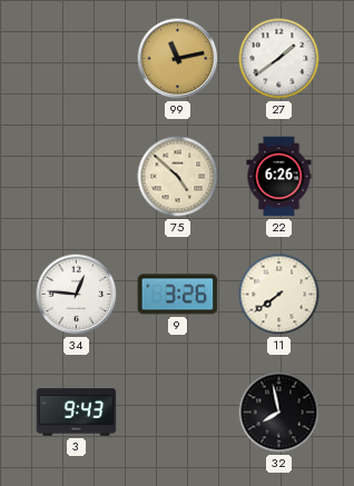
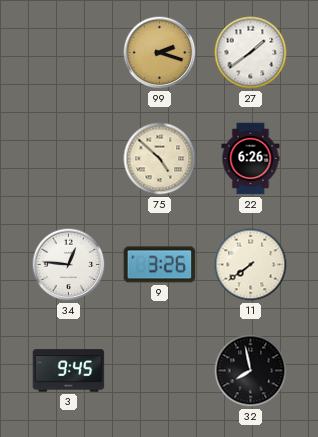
99: 11:13 -> 2:18
3: 9:43 -> 9:45
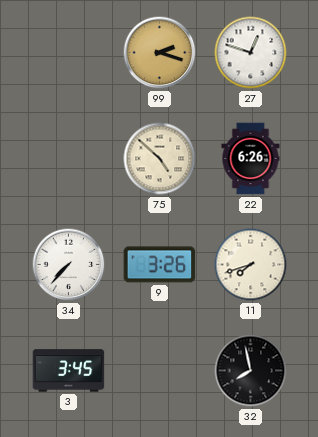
27: 1:39 -> 12:48
34: 12:46 -> 7:37
11: 7:39 -> 7:42
3: 9:45 -> 3:45
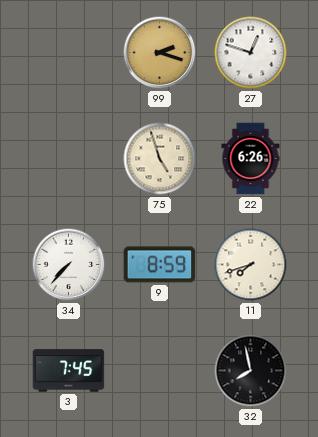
75: 4:52 -> 4:57
9: 3:26 -> 8:59
3: 3:45 -> 7:45
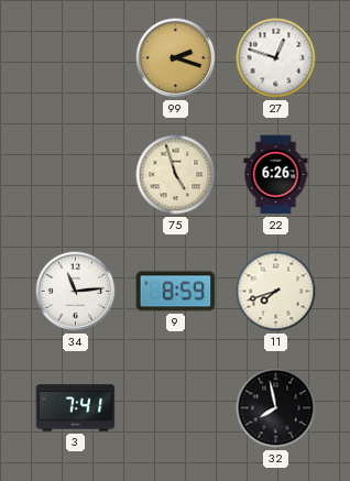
34: 7:37 -> 11:14
3: 7:45 -> 7:41
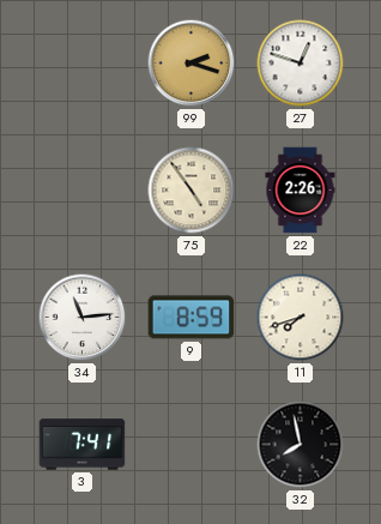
75: 4:57 -> 4:54
22: 6:26 -> 2:26
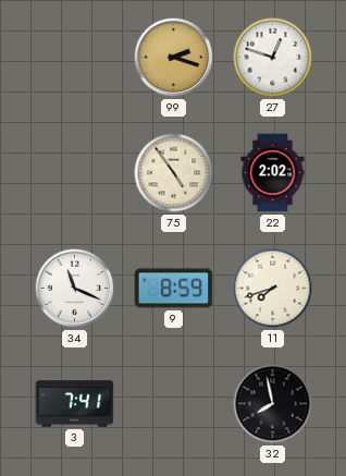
22: 2:26 -> 2:02
34: 11:14 -> 11:19
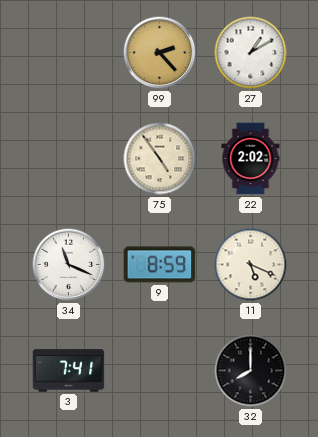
99: 2:18 -> 2:23
27: 12:48 -> 1:10
11: 7:42 -> 5:19
32: 7:58 -> 8:00
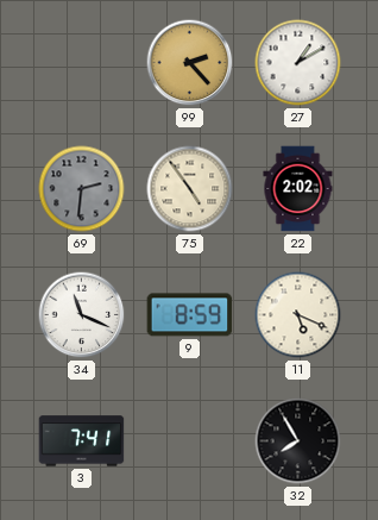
69: none -> 2:31
32: 8:00 -> 7:55
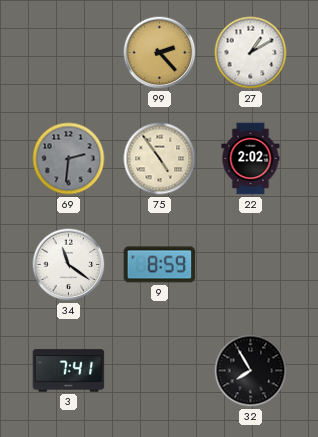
34: 11:19 -> 11:21
11: 5:19 -> none
